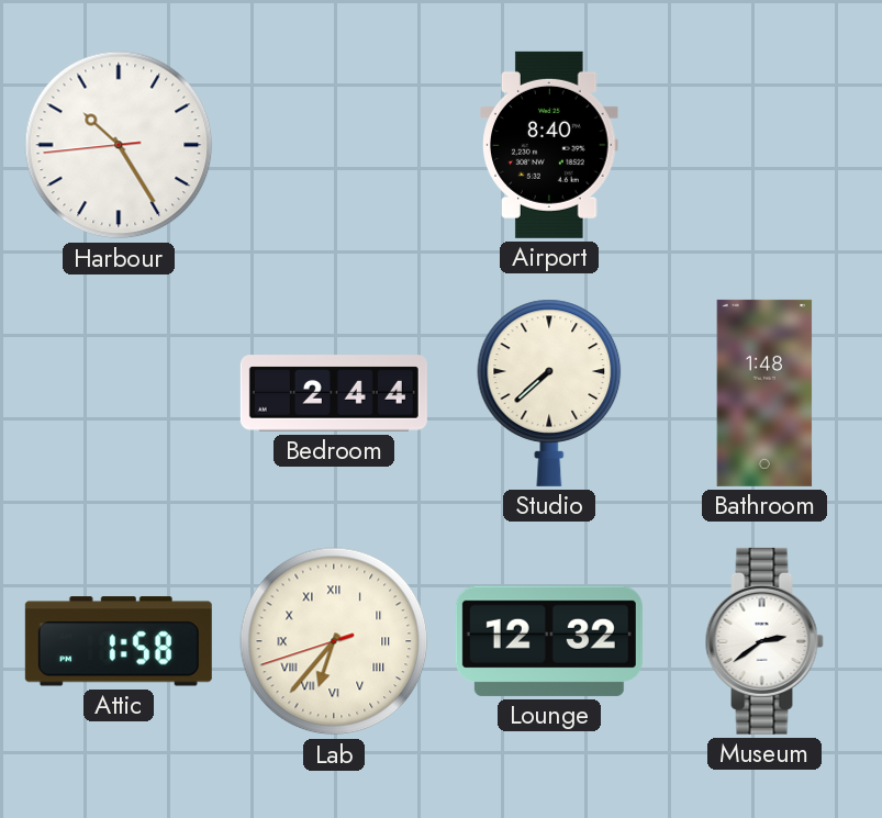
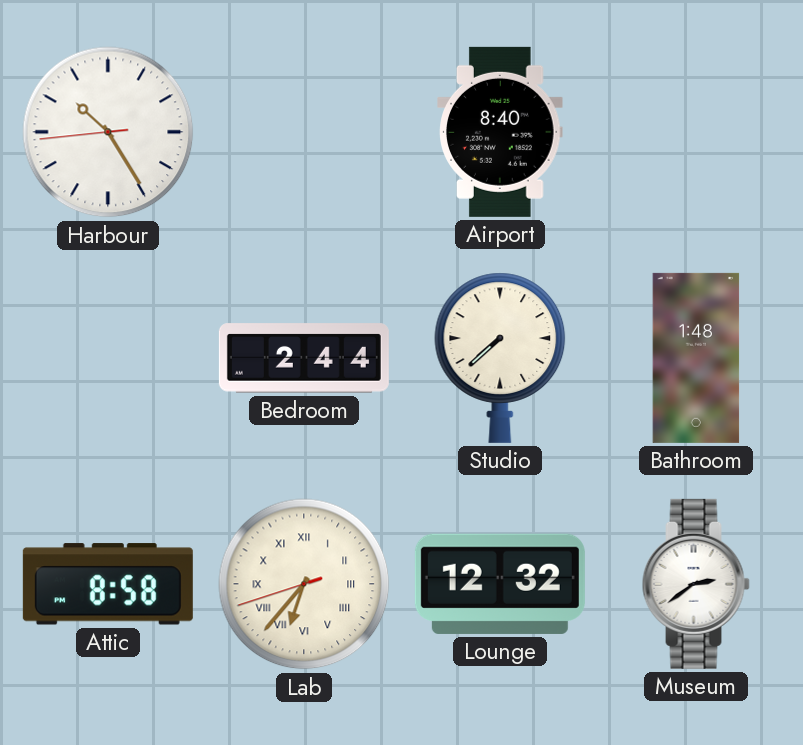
Attic: 1:58 -> 8:58
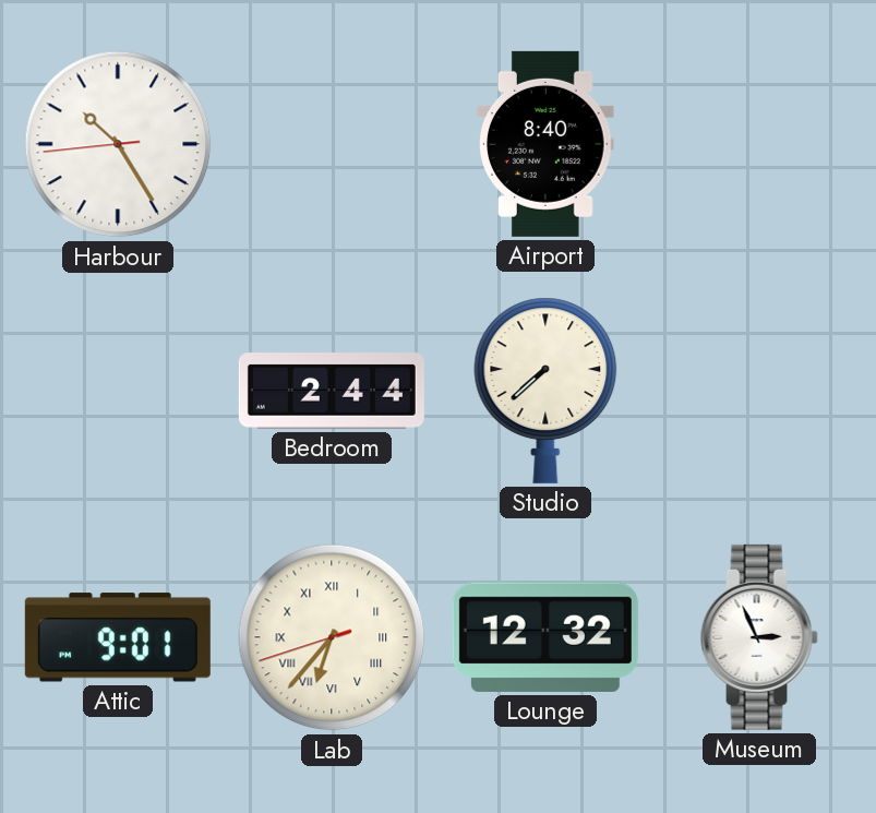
Bathroom: 1:48 -> none
Attic: 8:58 -> 9:01
Museum: 2:39 -> 2:56
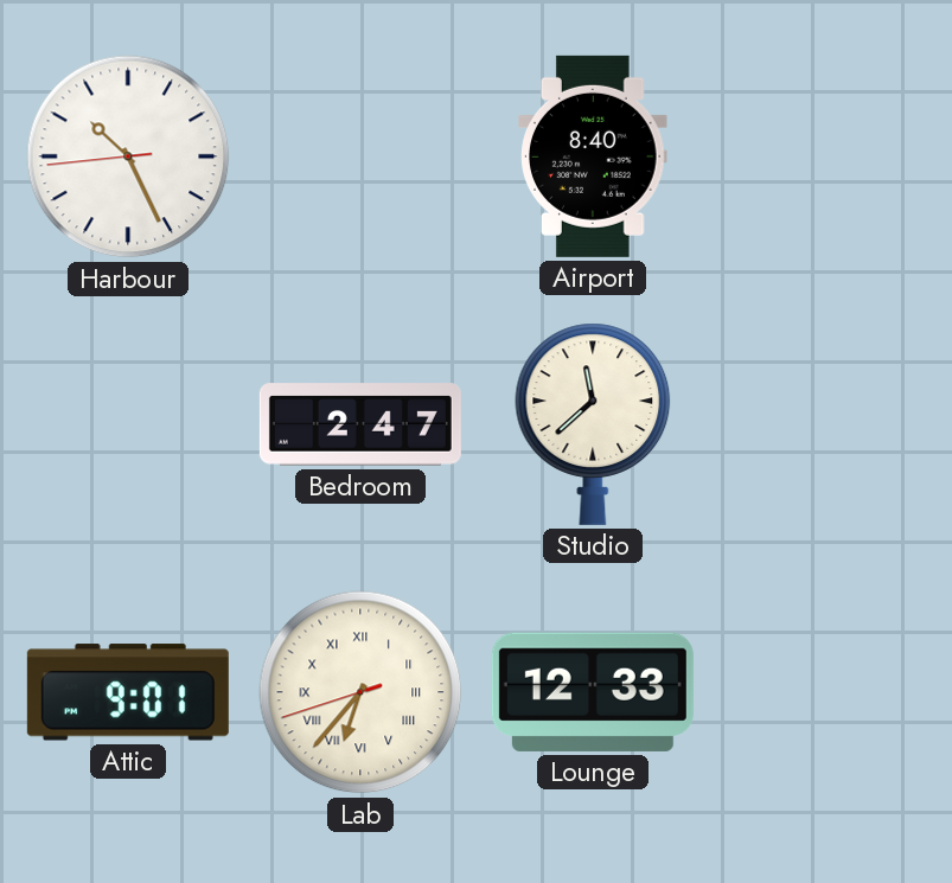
Harbour: 10:24 -> 10:25
Bedroom: 2:44 -> 2:47
Studio: 7:38 -> 11:38
Lounge: 12:32 -> 12:33
Museum: 2:56 -> none
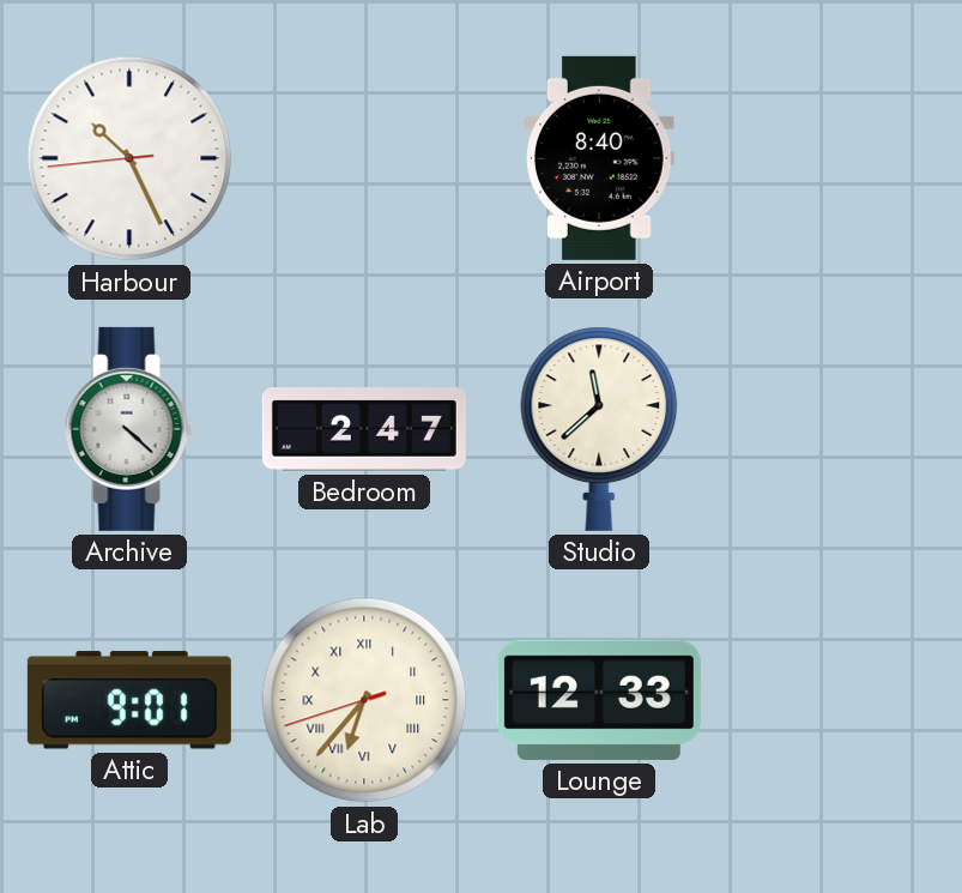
Archive: none -> 4:22
